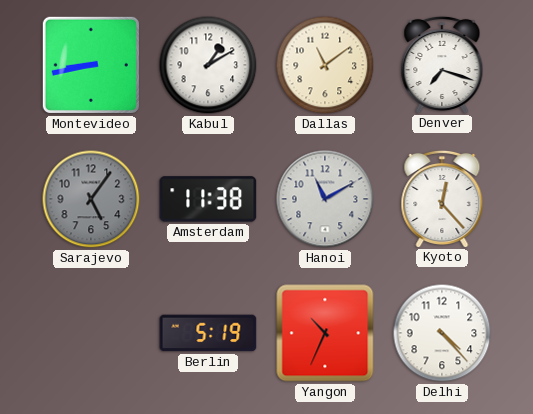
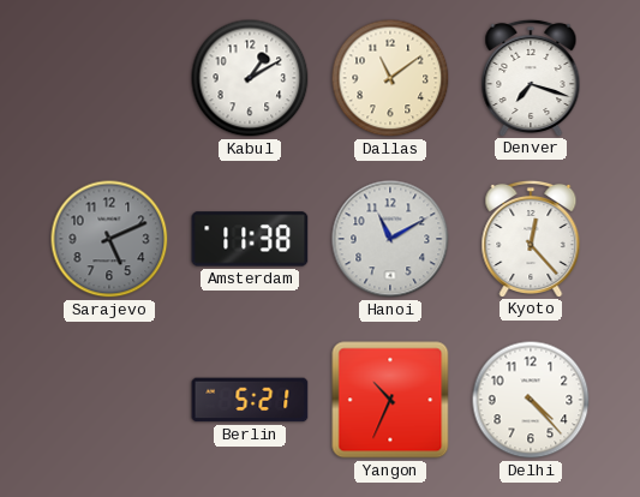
Montevideo: 8:43 -> none
Sarajevo: 5:06 -> 5:11
Berlin: 5:19 -> 5:21
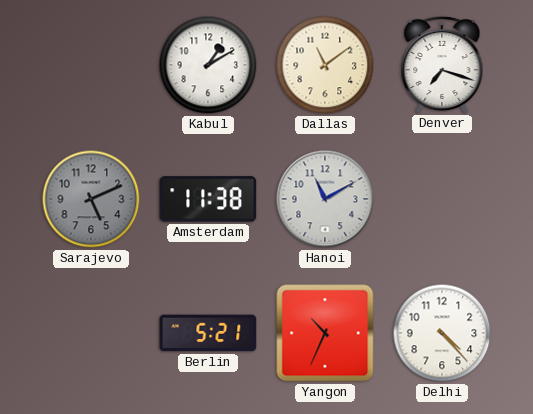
Kyoto: 12:23 -> none
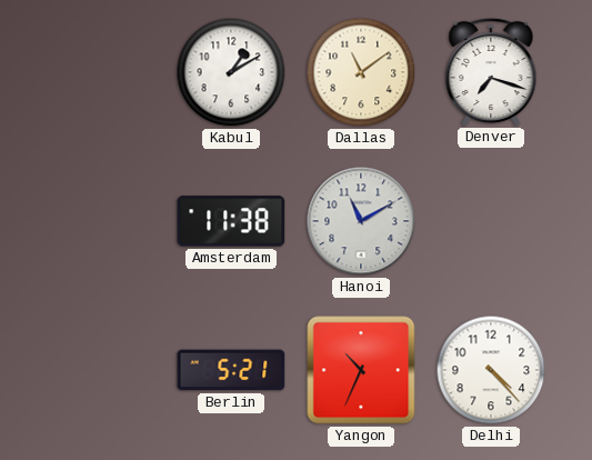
Sarajevo: 5:11 -> none
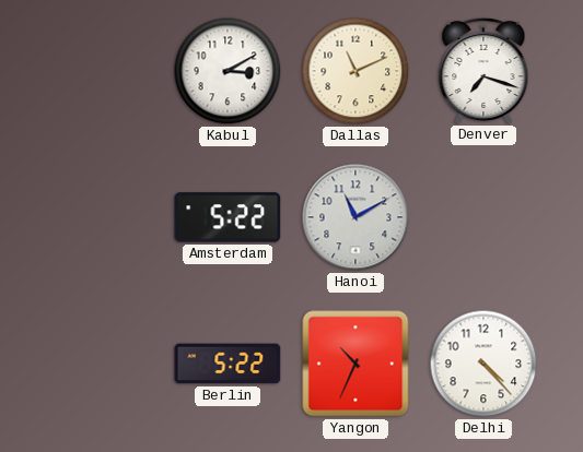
Kabul: 1:10 -> 3:10
Dallas: 11:09 -> 11:11
Amsterdam: 11:38 -> 5:22
Berlin: 5:21 -> 5:22
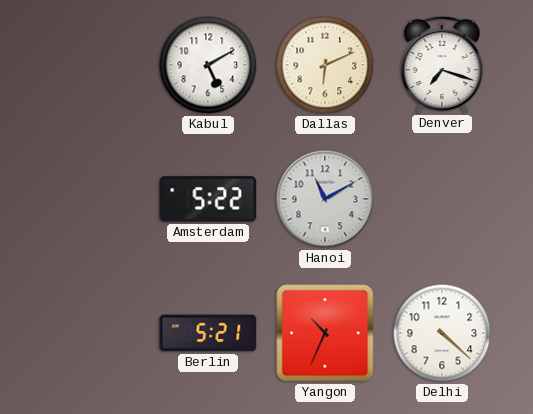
Kabul: 3:10 -> 5:10
Dallas: 11:11 -> 6:11
Berlin: 5:22 -> 5:21
Delhi: 4:23 -> 4:22
